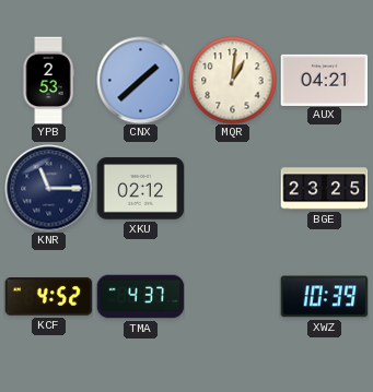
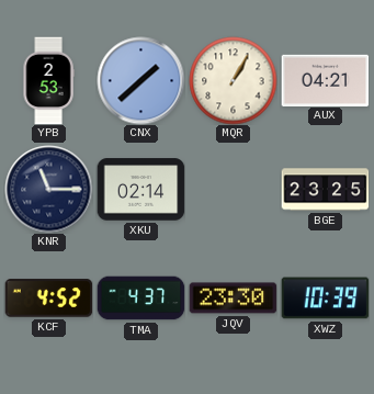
MQR: 1:01 -> 1:05
XKU: 02:12 -> 02:14
JQV: none -> 23:30
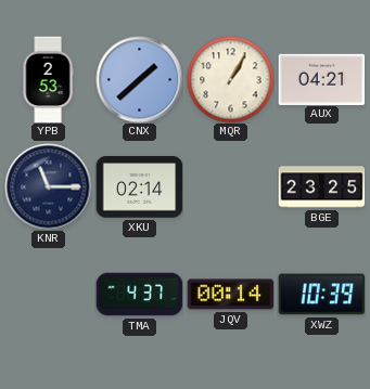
KCF: 4:52 -> none
JQV: 23:30 -> 00:14
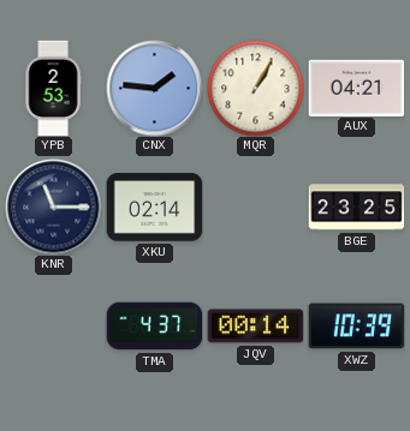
CNX: 1:38 -> 1:46
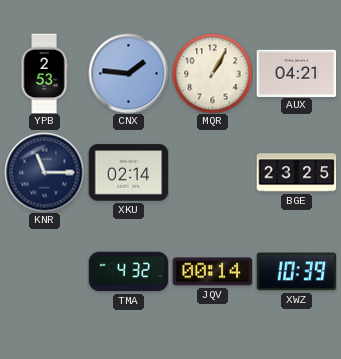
TMA: 4:37 -> 4:32
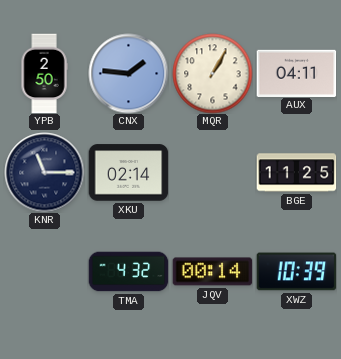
YPB: 2:53 -> 2:50
AUX: 04:21 -> 04:11
BGE: 23:25 -> 11:25
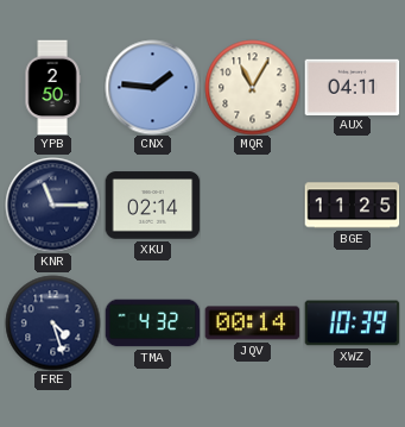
MQR: 1:05 -> 11:05
FRE: none -> 4:27
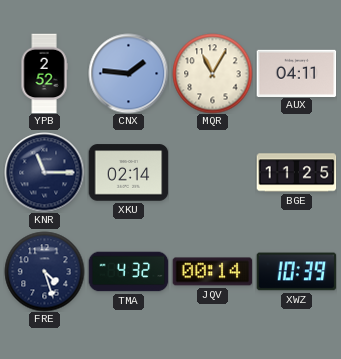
YPB: 2:50 -> 2:52
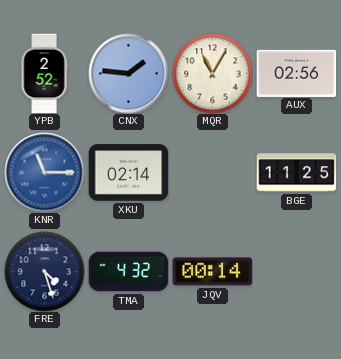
AUX: 04:11 -> 02:56
KNR dial: navy -> blue
XWZ: 10:39 -> none
